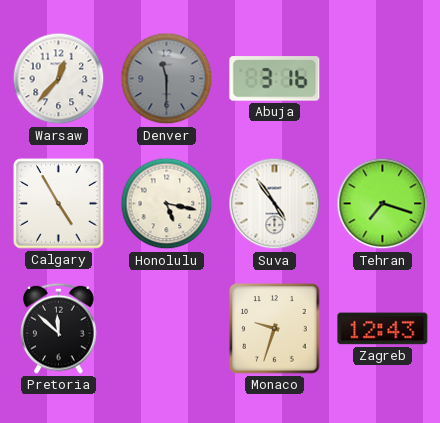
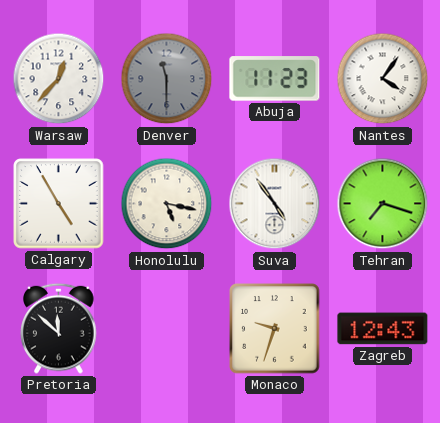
Abuja: 3:16 -> 11:23
Nantes: none -> 4:06
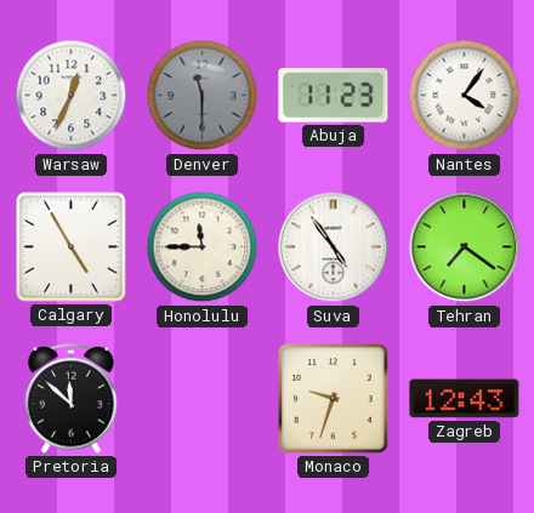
Warsaw: 12:37 -> 12:34
Honolulu: 5:17 -> 11:45
Tehran: 7:18 -> 7:21
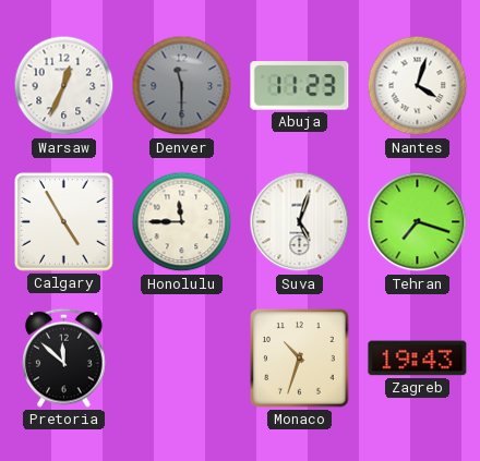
Nantes: 4:06 -> 4:03
Suva: 4:54 -> 5:03
Tehran: 7:21 -> 7:18
Monaco: 9:33 -> 10:33
Zagreb: 12:43 -> 19:43
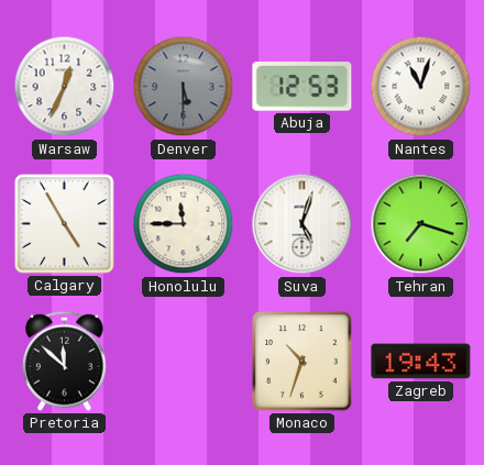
Denver: 11:30 -> 5:30
Abuja: 11:23 -> 12:53
Nantes: 4:03 -> 11:03
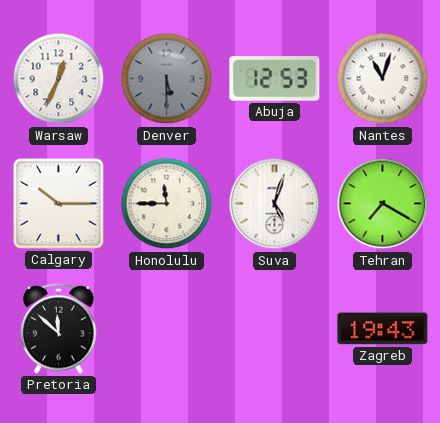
Calgary: 4:55 -> 10:15
Tehran: 7:18 -> 7:20
Monaco: 10:33 -> none
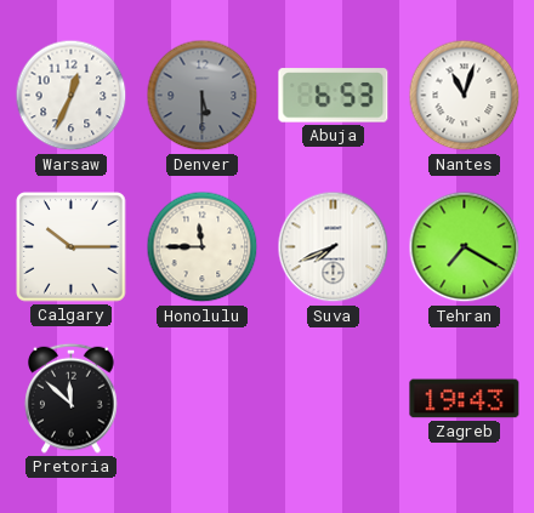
Abuja: 12:53 -> 6:53
Suva: 5:03 -> 7:41
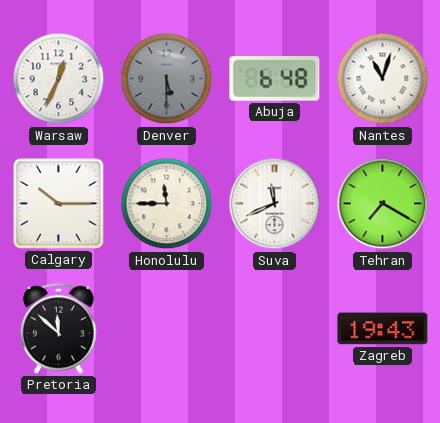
Abuja: 6:53 -> 6:48
Suva: 7:41 -> 11:41
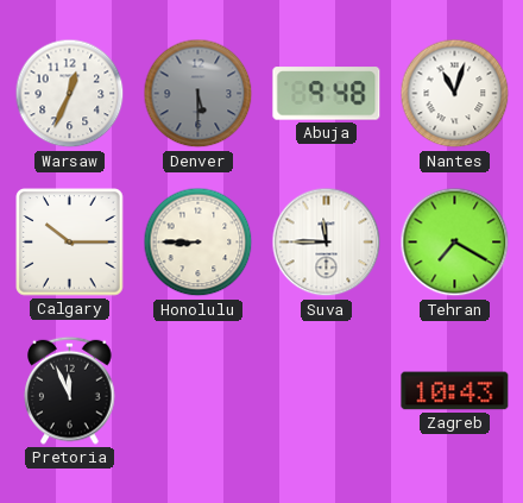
Abuja: 6:48 -> 9:48
Honolulu: 11:45 -> 8:45
Suva: 11:41 -> 11:45
Pretoria: 11:52 -> 11:56
Zagreb: 19:43 -> 10:43
